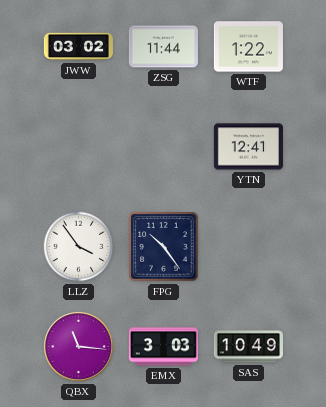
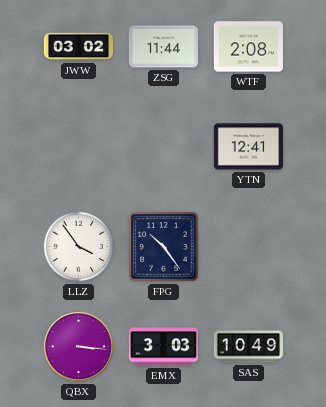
WTF: 1:22 -> 2:08
QBX: 11:16 -> 3:16
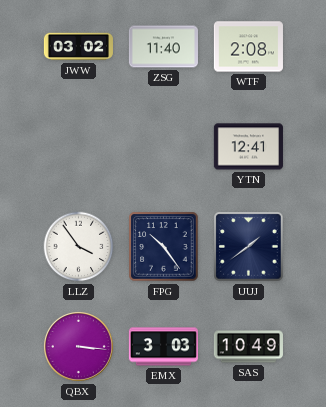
ZSG: 11:44 -> 11:40
UUJ: none -> 1:39
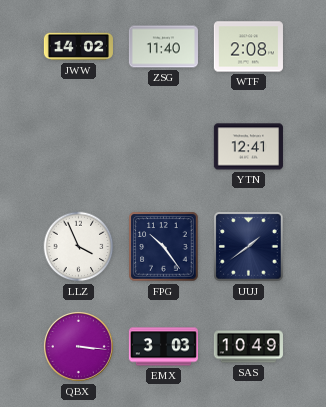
JWW: 03:02 -> 14:02
LLZ: 3:54 -> 3:56
